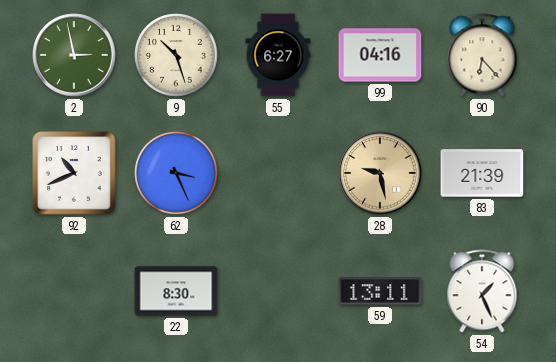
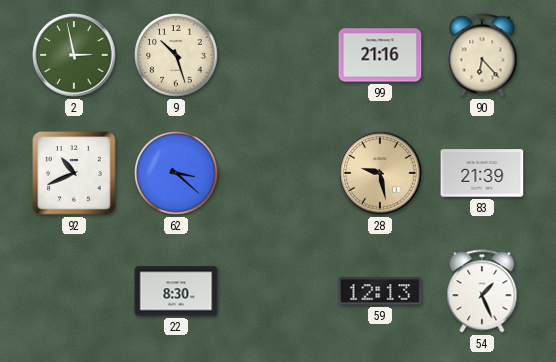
55: 6:27 -> none
99: 04:16 -> 21:16
62: 3:26 -> 3:22
59: 13:11 -> 12:13
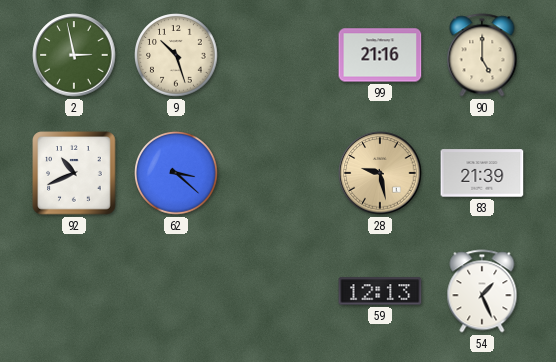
90: 6:23 -> 5:00
22: 8:30 -> none
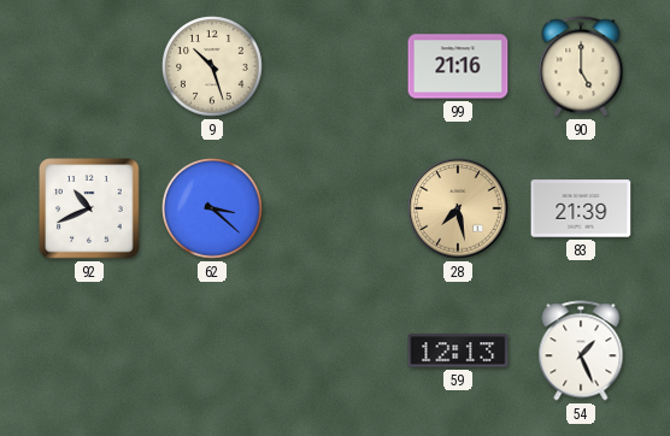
2: 2:58 -> none
28: 9:28 -> 7:28
